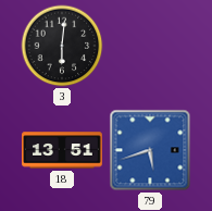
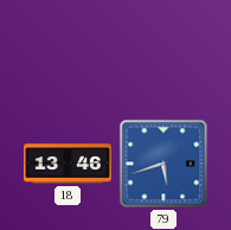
3: 6:01 -> none
18: 13:51 -> 13:46
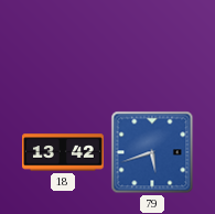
18: 13:46 -> 13:42
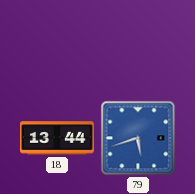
18: 13:42 -> 13:44
